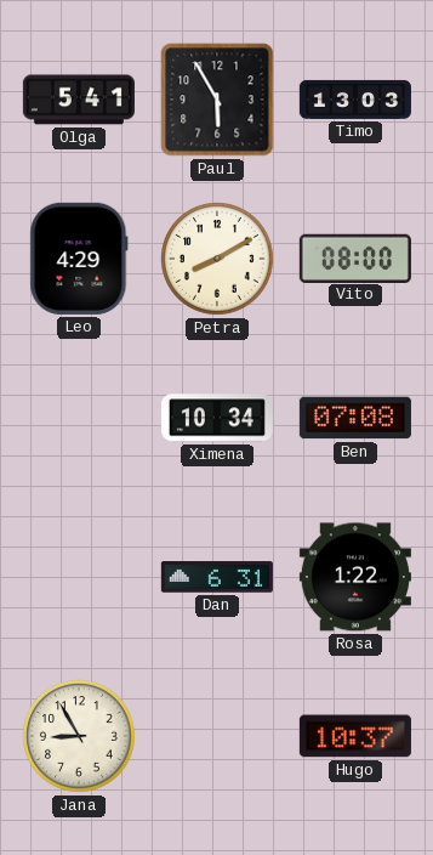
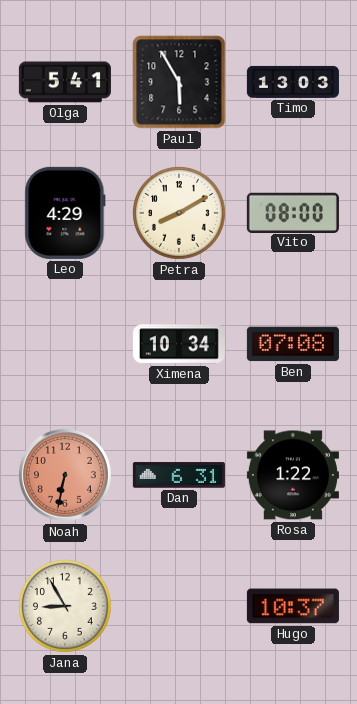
Noah: none -> 6:32
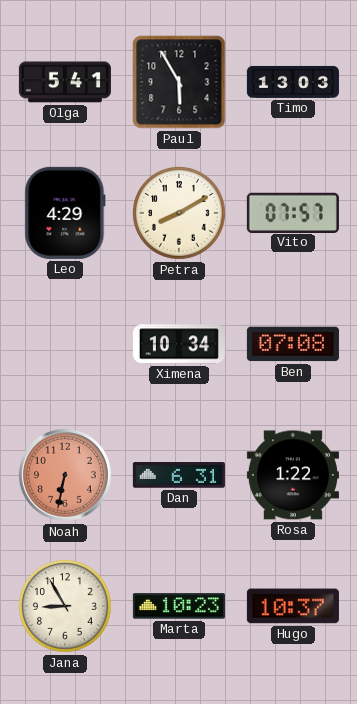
Vito: 08:00 -> 07:57
Marta: none -> 10:23
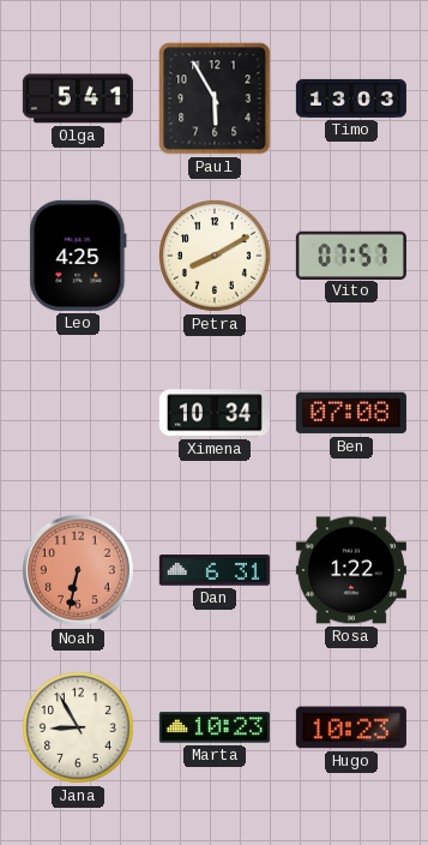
Leo: 4:29 -> 4:25
Hugo: 10:37 -> 10:23
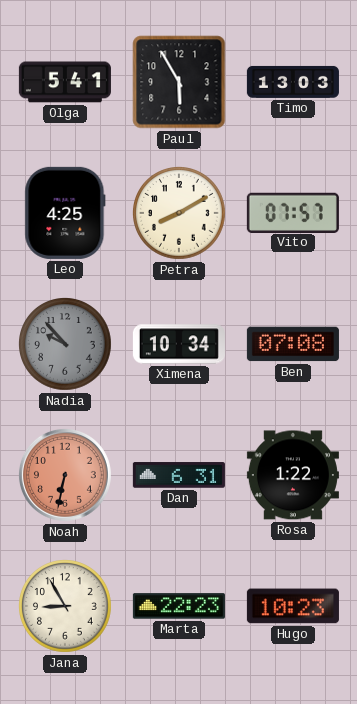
Nadia: none -> 9:53
Marta: 10:23 -> 22:23
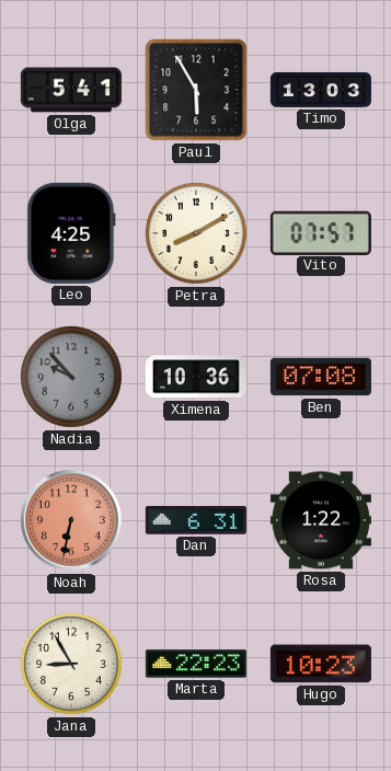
Ximena: 10:34 -> 10:36
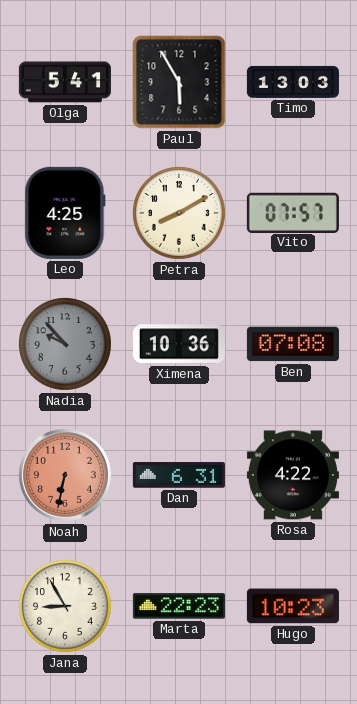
Rosa: 1:22 -> 4:22
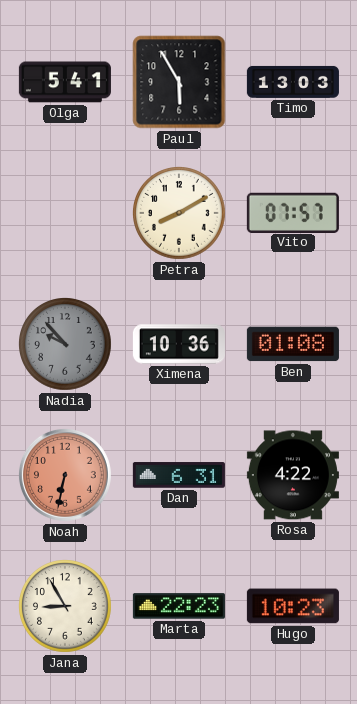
Leo: 4:25 -> none
Ben: 07:08 -> 01:08
